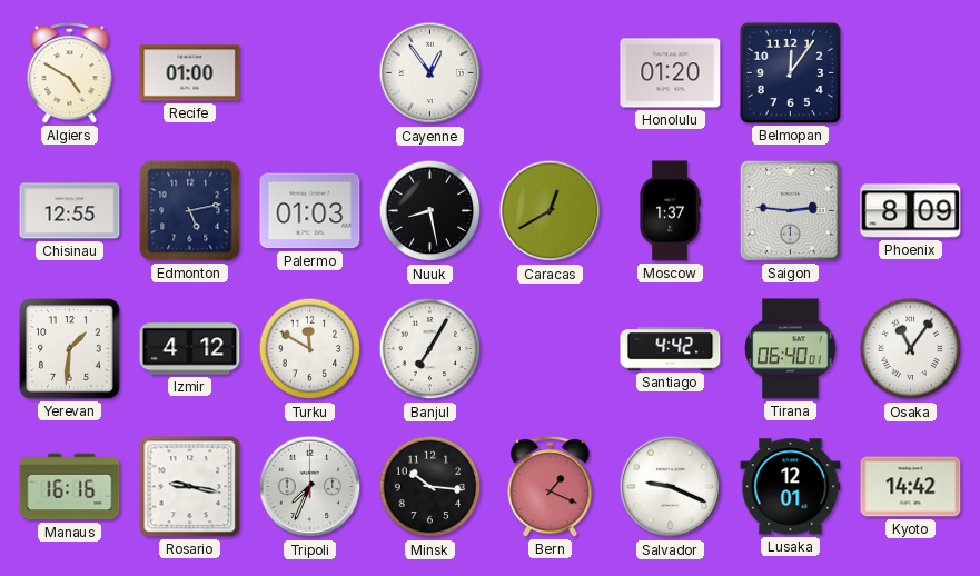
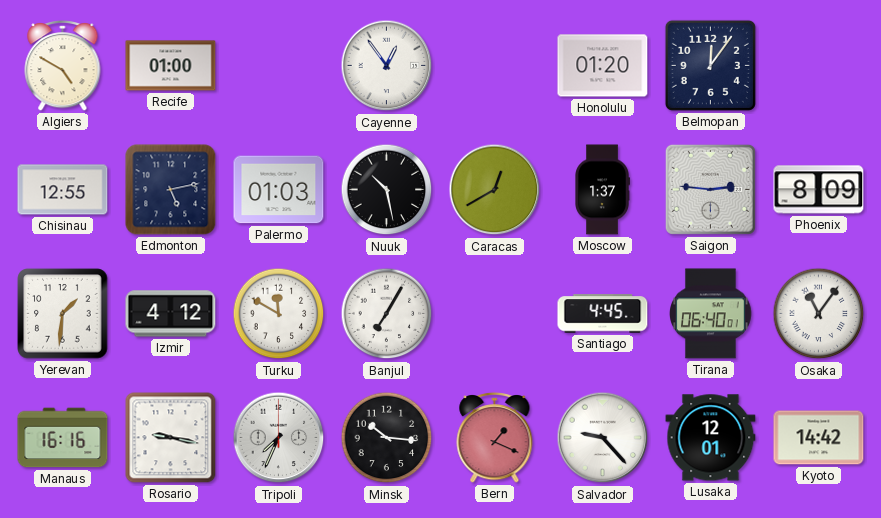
Nuuk: 8:28 -> 10:28
Santiago: 4:42 -> 4:45
Salvador: 9:19 -> 9:23
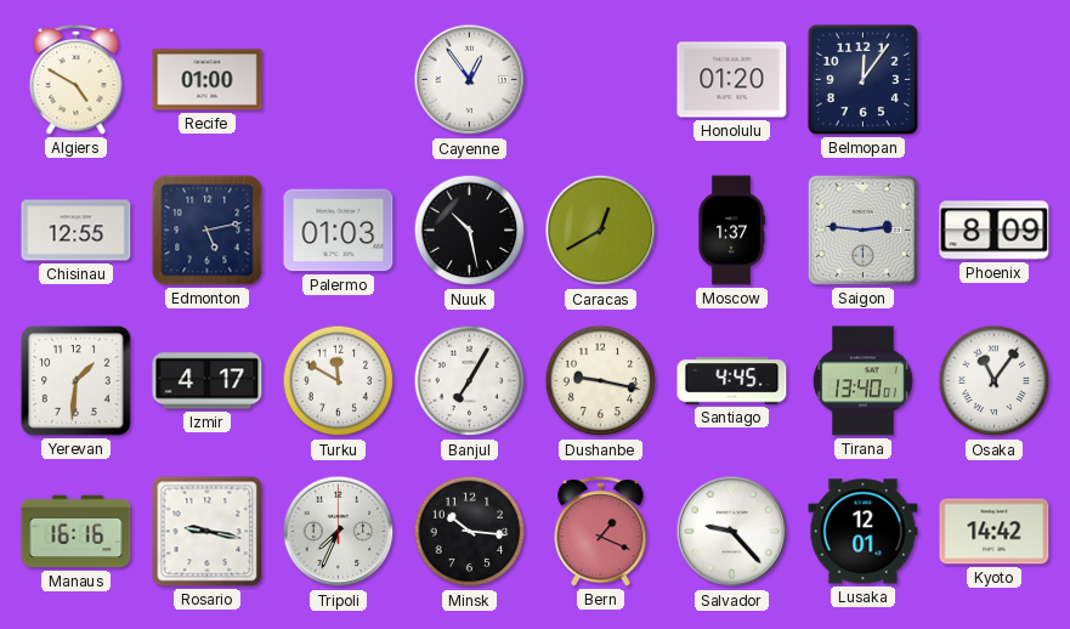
Izmir: 4:12 -> 4:17
Dushanbe: none -> 9:17
Tirana: 06:40 -> 13:40
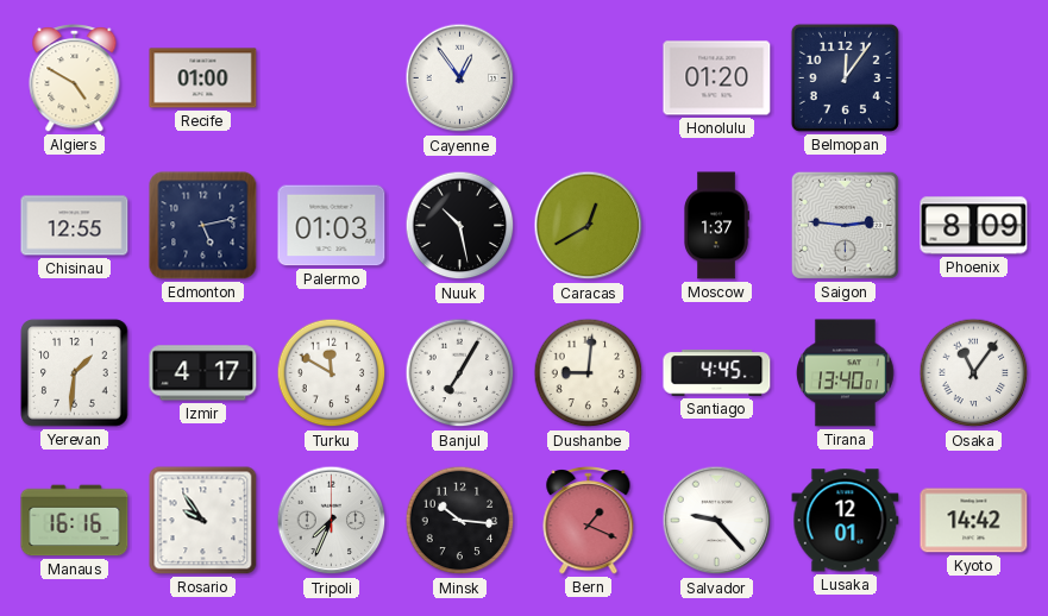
Dushanbe: 9:17 -> 9:01
Rosario: 9:17 -> 9:54
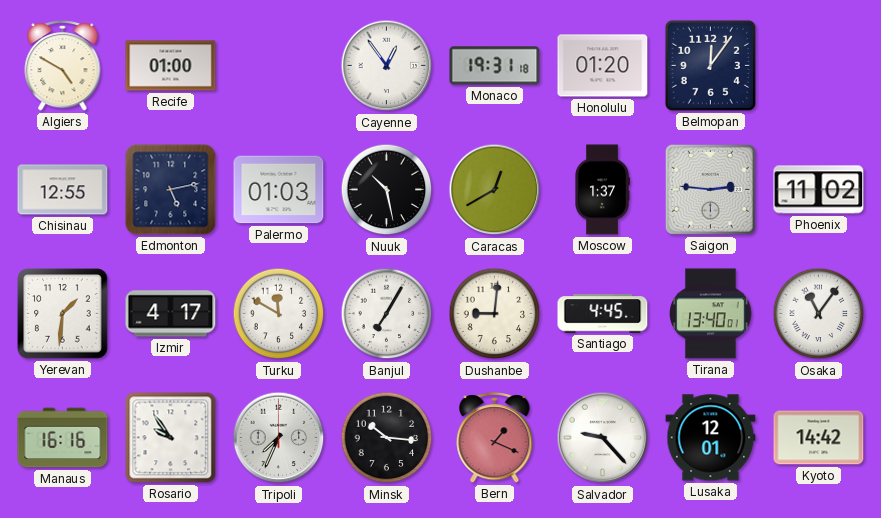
Monaco: none -> 19:31
Phoenix: 8:09 -> 11:02
